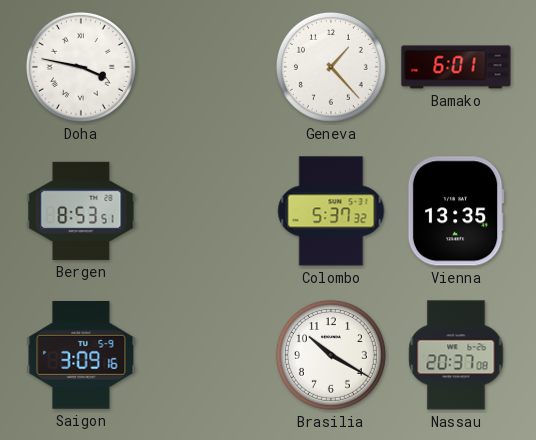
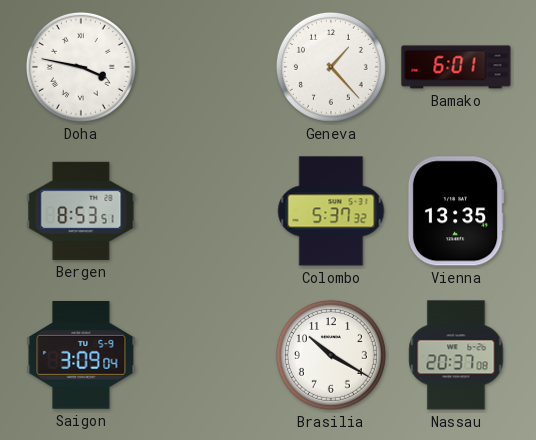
Saigon: 3:09:16 -> 3:09:04
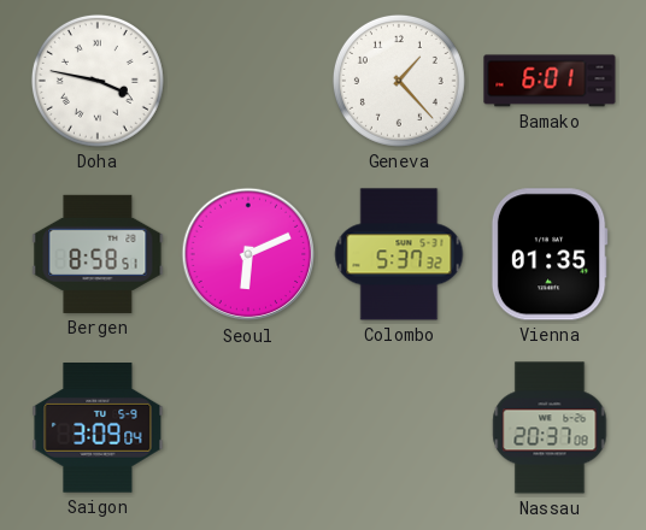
Bergen: 8:53 -> 8:58
Seoul: none -> 6:11
Vienna: 13:35 -> 01:35
Brasilia: 10:20 -> none
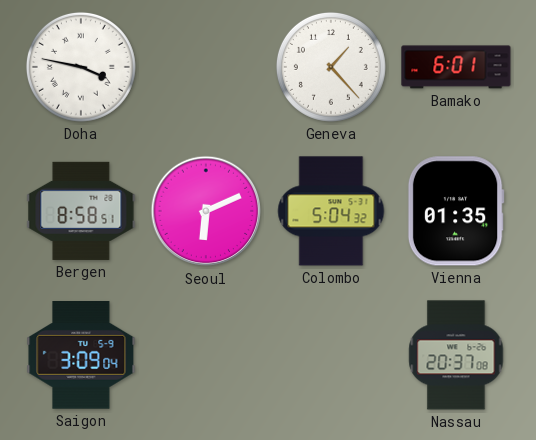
Colombo: 5:37 -> 5:04
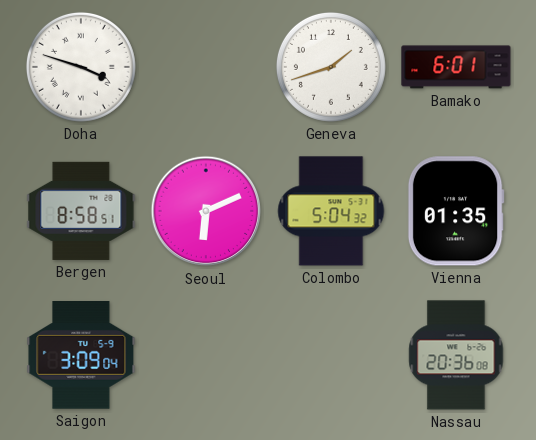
Doha: 3:47 -> 3:48
Geneva: 1:23 -> 1:42
Nassau: 20:37 -> 20:36
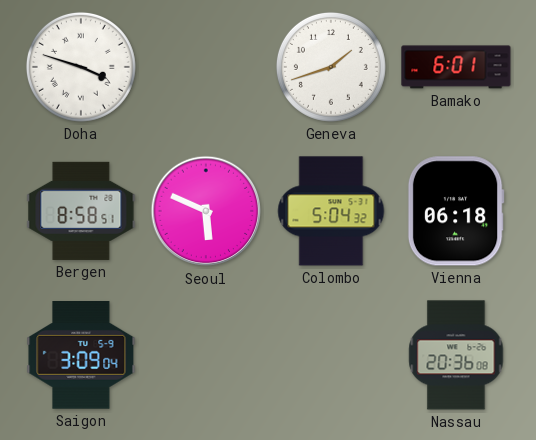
Seoul: 6:11 -> 5:49
Vienna: 01:35 -> 06:18
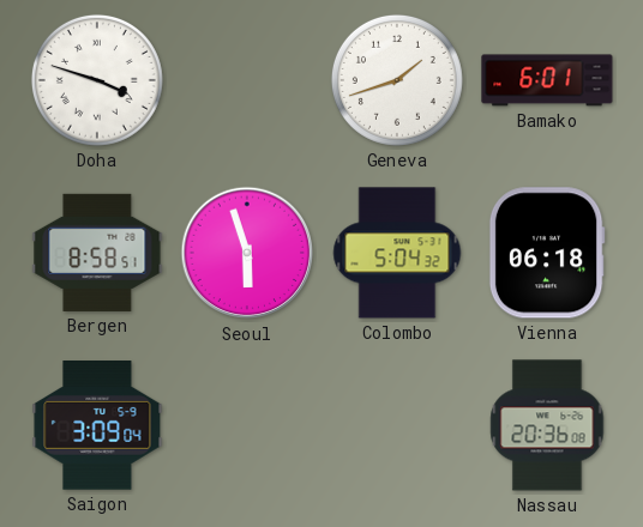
Seoul: 5:49 -> 5:57
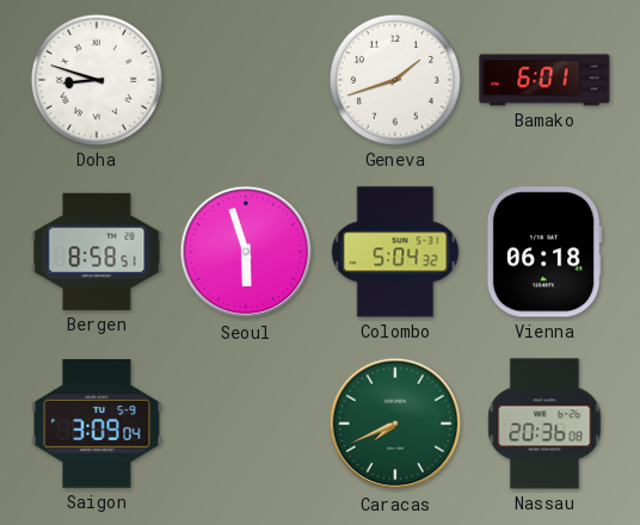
Doha: 3:48 -> 8:48
Caracas: none -> 7:41
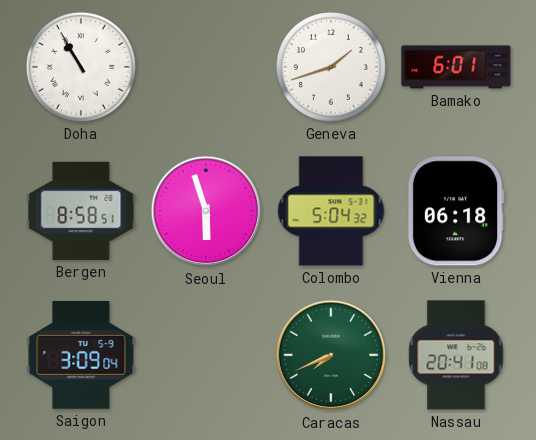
Doha: 8:48 -> 10:55
Nassau: 20:36 -> 20:41
